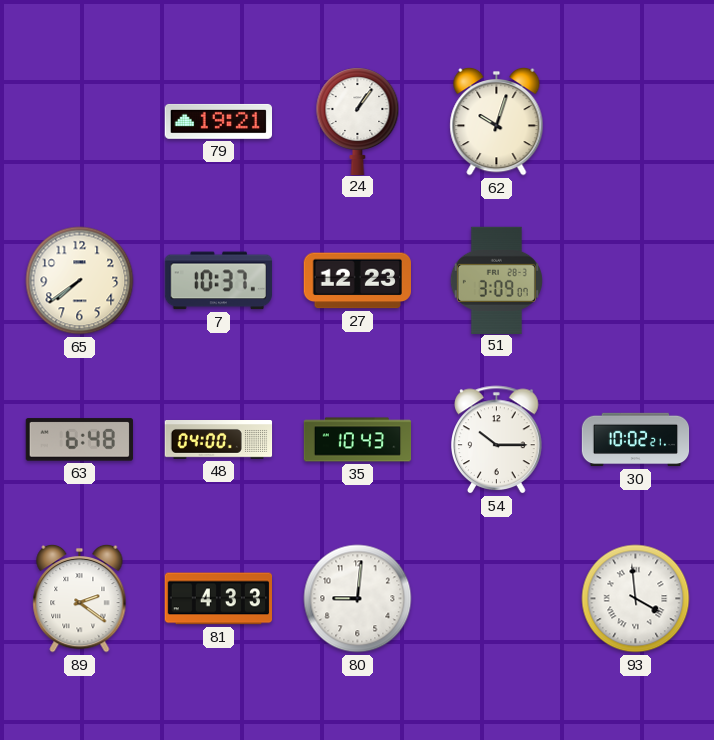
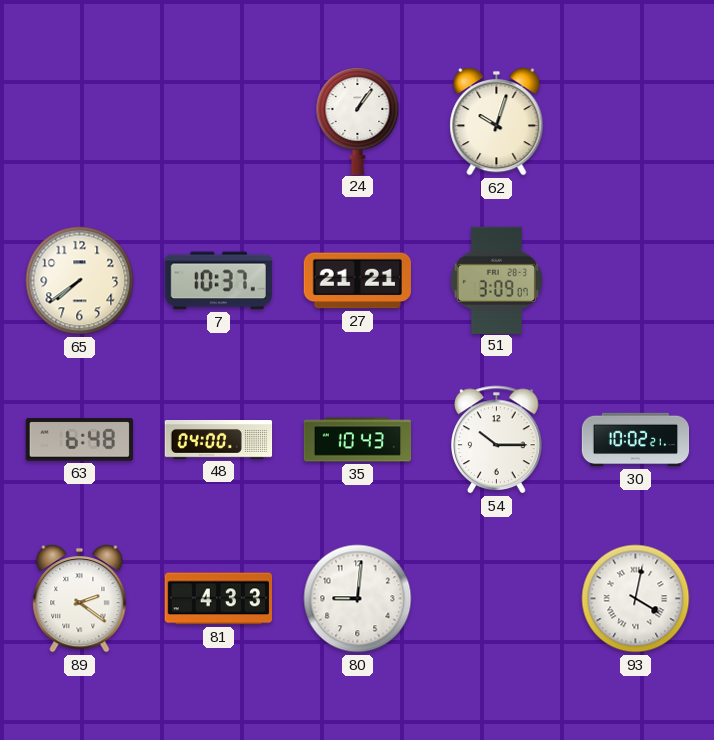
79: 19:21 -> none
27: 12:23 -> 21:21
93: 3:59 -> 4:02
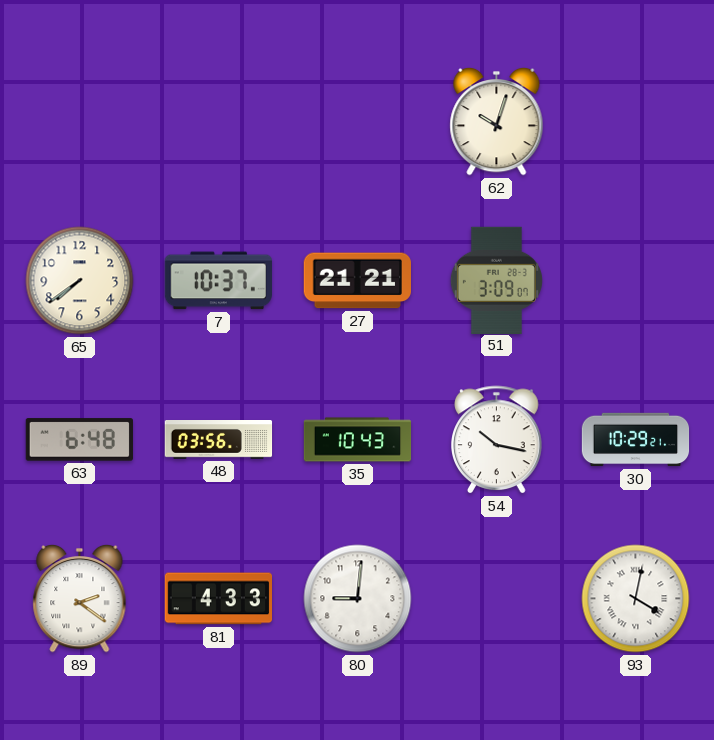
24: 1:06 -> none
48: 04:00 -> 03:56
54: 10:15 -> 10:17
30: 10:02 -> 10:29
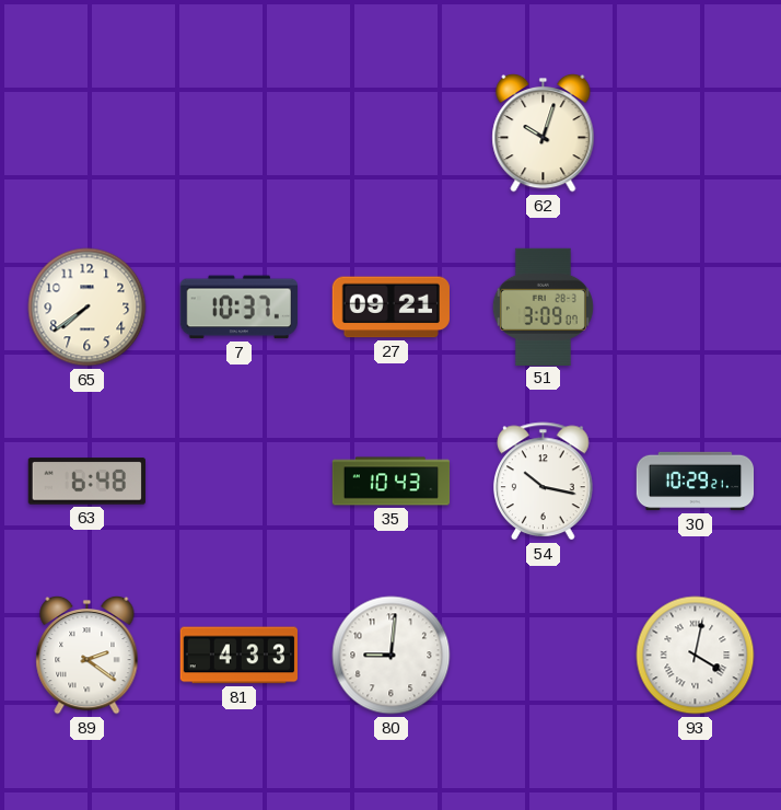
27: 21:21 -> 09:21
48: 03:56 -> none
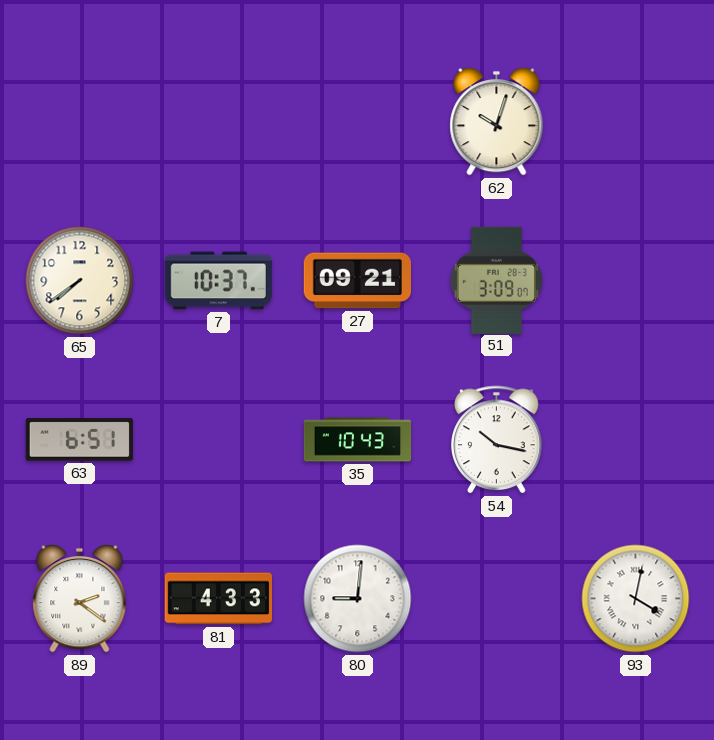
63: 6:48 -> 6:51
30: 10:29 -> none
